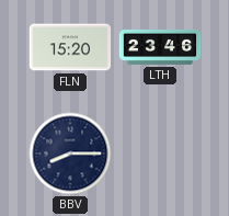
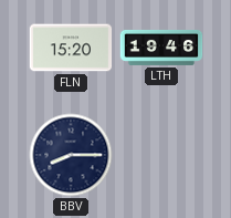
LTH: 23:46 -> 19:46
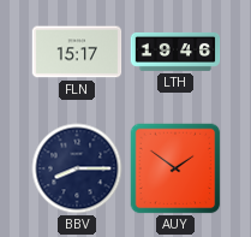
FLN: 15:20 -> 15:17
AUY: none -> 1:51
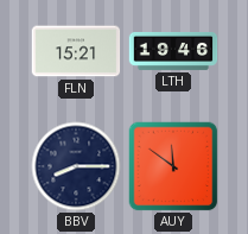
FLN: 15:17 -> 15:21
AUY: 1:51 -> 11:51
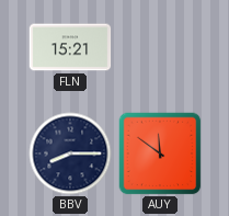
LTH: 19:46 -> none
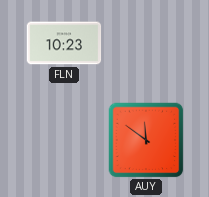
FLN: 15:21 -> 10:23
BBV: 8:15 -> none
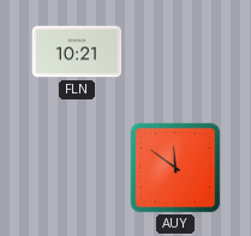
FLN: 10:23 -> 10:21
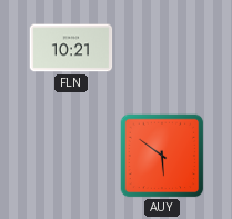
AUY: 11:51 -> 5:51
